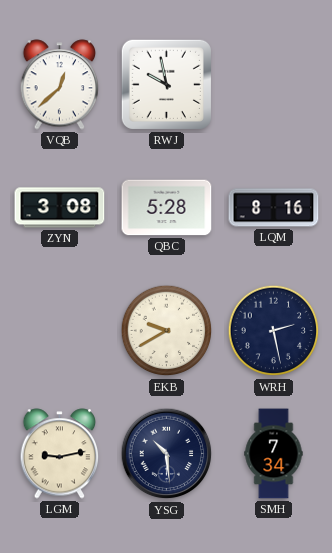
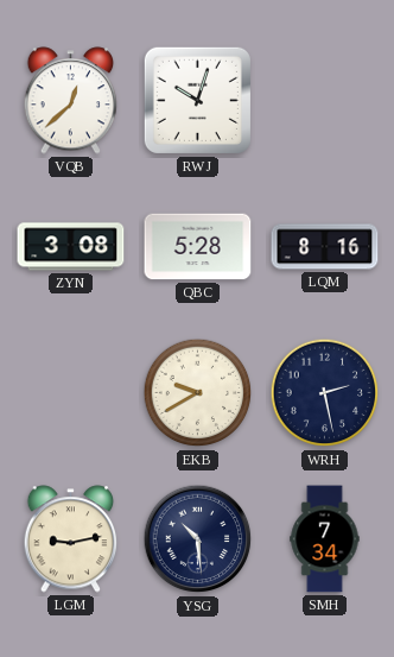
RWJ: 9:58 -> 10:03
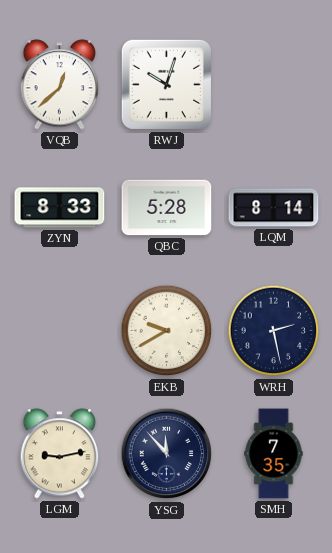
ZYN: 3:08 -> 8:33
LQM: 8:16 -> 8:14
YSG: 10:29 -> 11:53
SMH: 7:34 -> 7:35
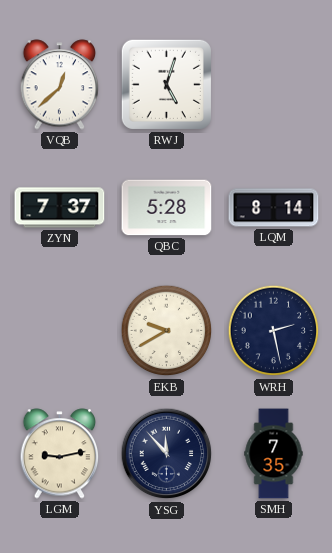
RWJ: 10:03 -> 5:03
ZYN: 8:33 -> 7:37
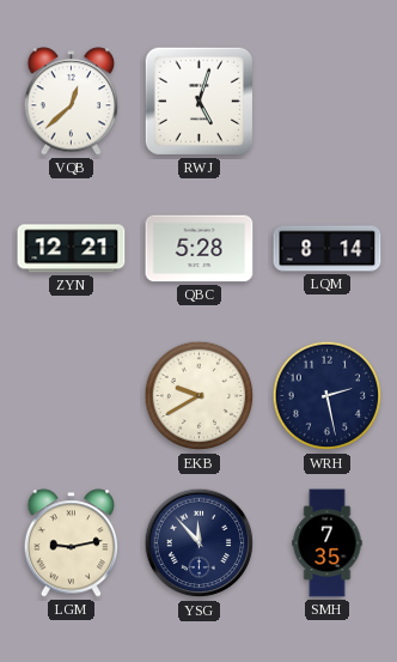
ZYN: 7:37 -> 12:21
